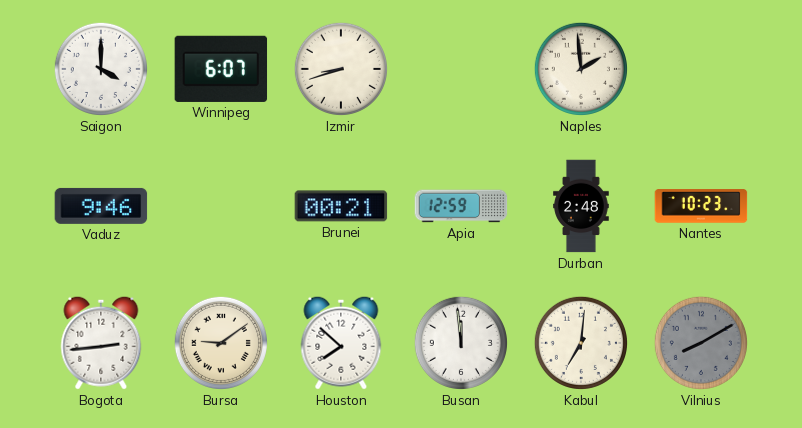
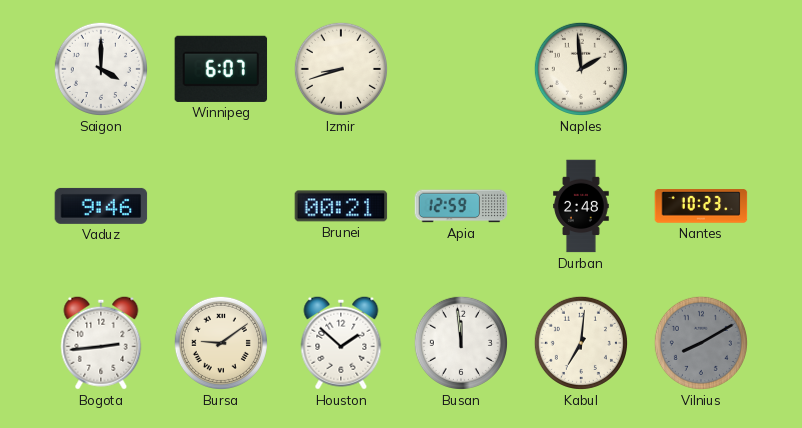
Houston: 7:52 -> 1:52
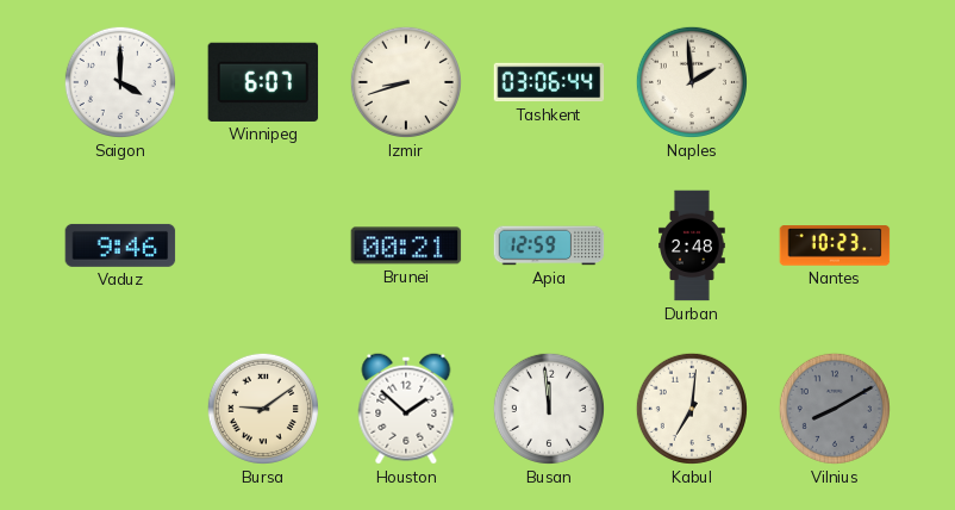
Tashkent: none -> 03:06
Bogota: 2:44 -> none
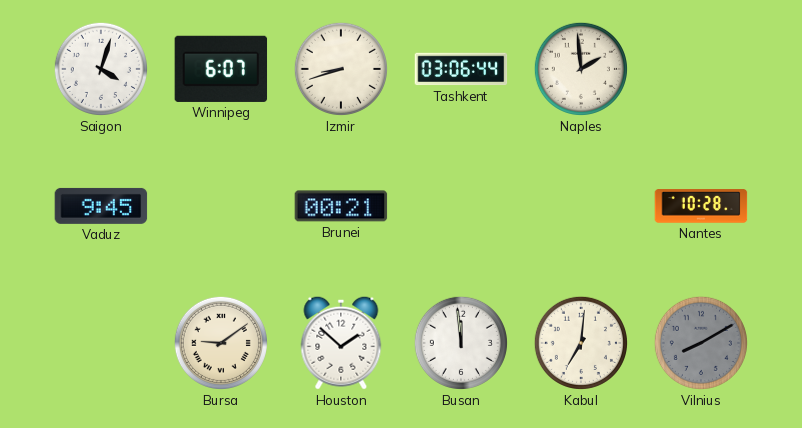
Saigon: 4:00 -> 4:03
Vaduz: 9:46 -> 9:45
Apia: 12:59 -> none
Durban: 2:48 -> none
Nantes: 10:23 -> 10:28
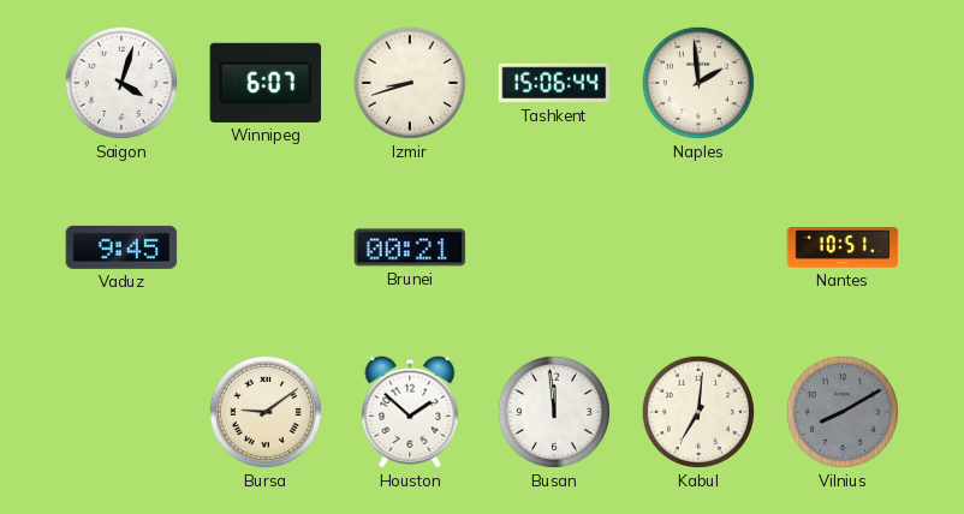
Tashkent: 03:06 -> 15:06
Nantes: 10:28 -> 10:51
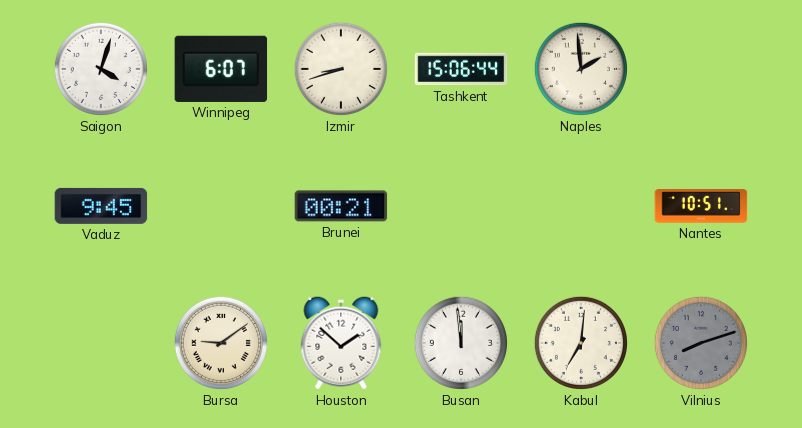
Vilnius: 8:10 -> 8:12
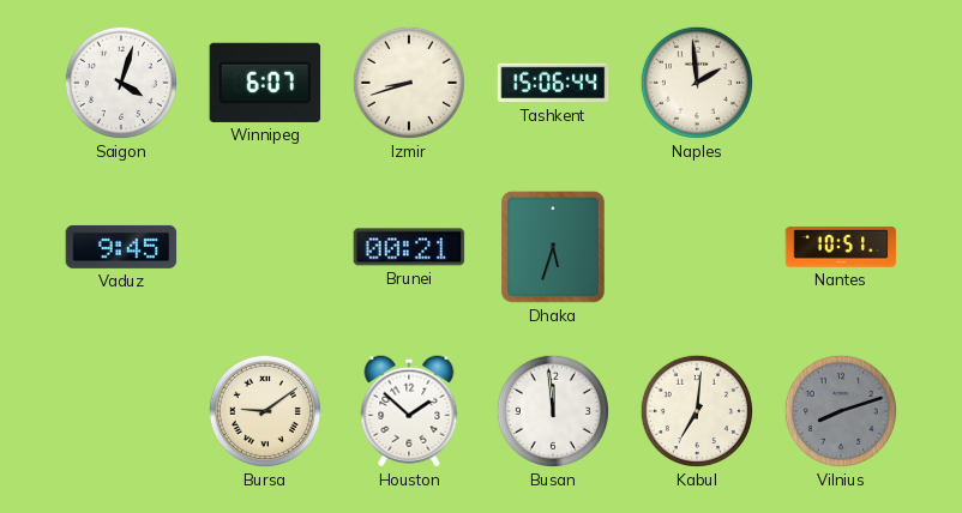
Dhaka: none -> 5:33
